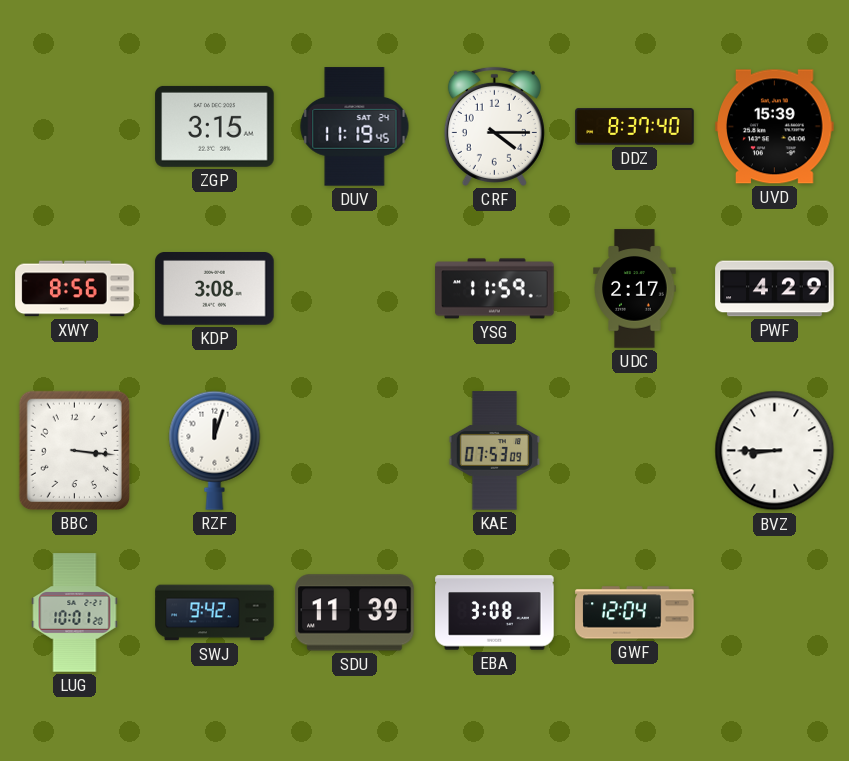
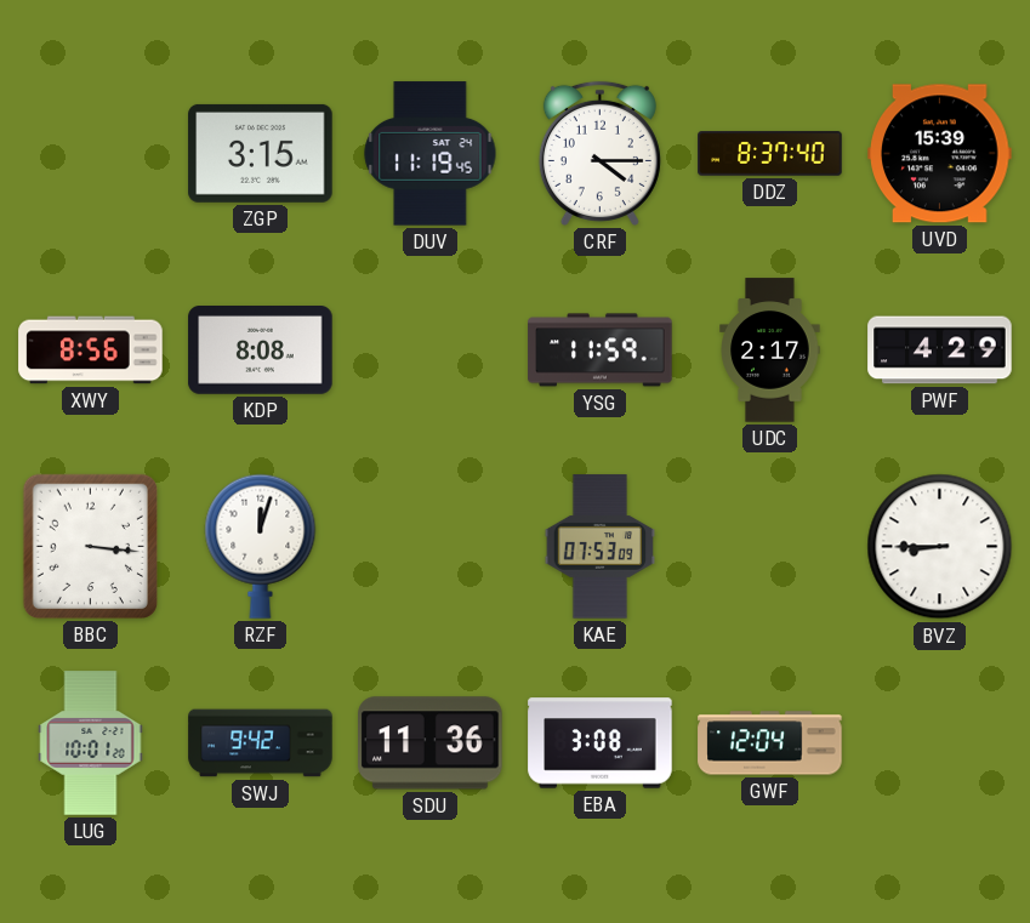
KDP: 3:08 -> 8:08
SDU: 11:39 -> 11:36
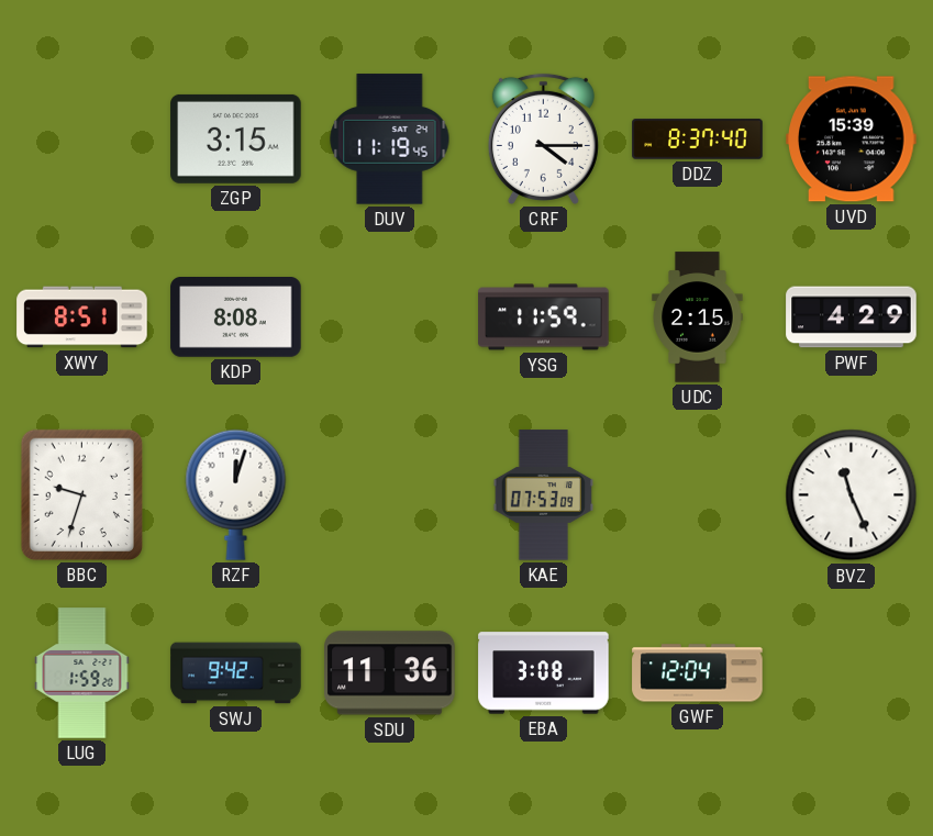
XWY: 8:56 -> 8:51
UDC: 2:17 -> 2:15
BBC: 3:16 -> 9:33
BVZ: 8:45 -> 11:26
LUG: 10:01 -> 1:59
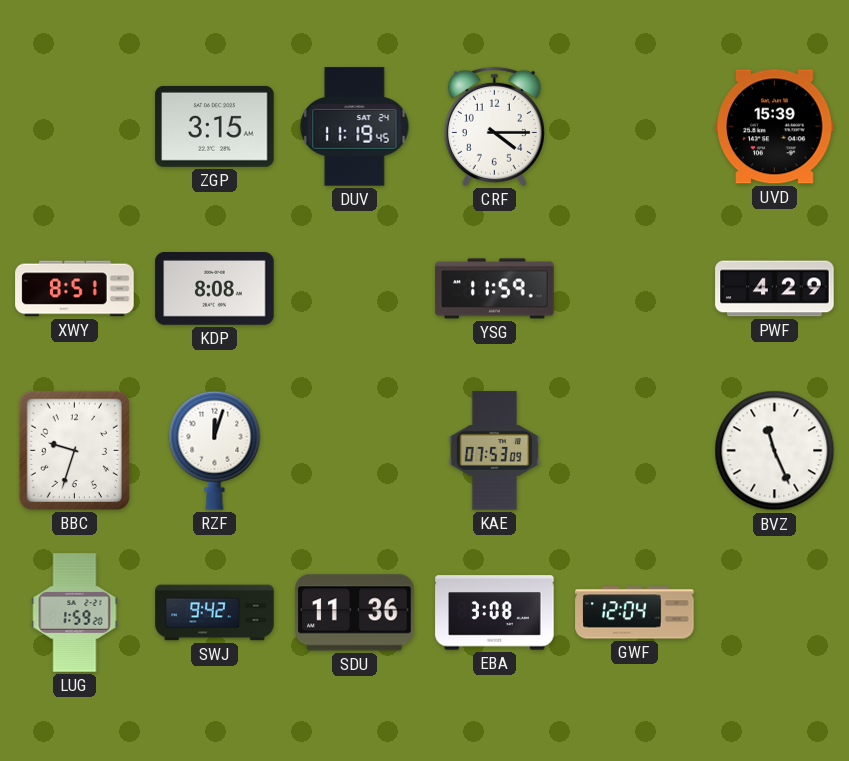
DDZ: 8:37 -> none
UDC: 2:15 -> none
